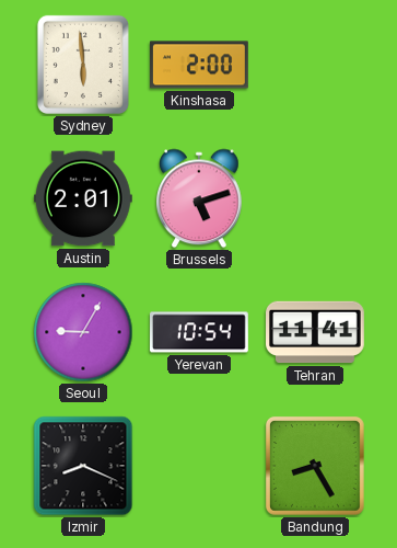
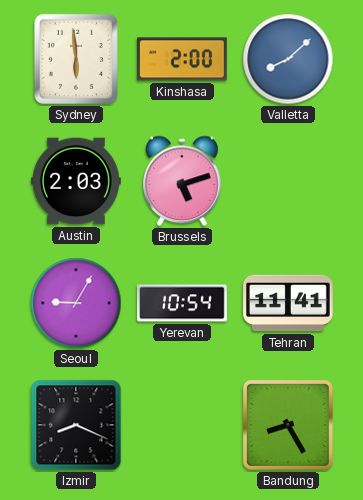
Valletta: none -> 8:08
Austin: 2:01 -> 2:03
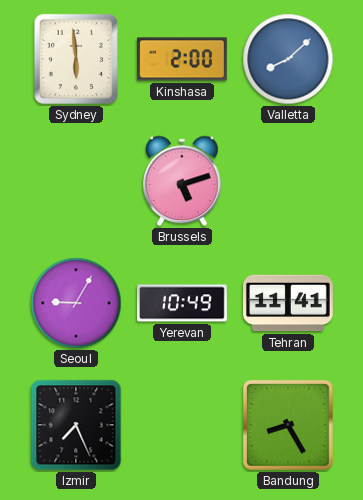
Austin: 2:03 -> none
Yerevan: 10:54 -> 10:49
Izmir: 8:19 -> 7:26
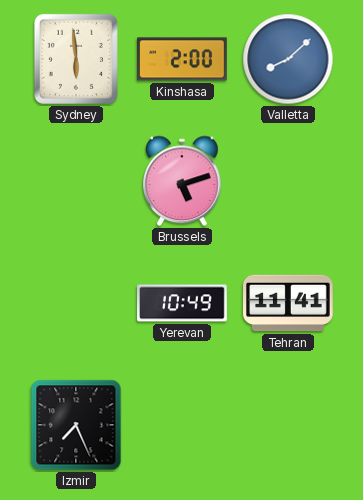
Seoul: 9:05 -> none
Bandung: 8:25 -> none
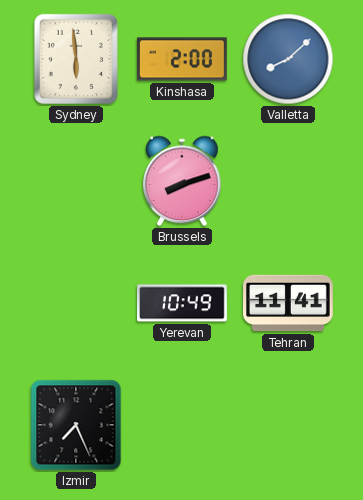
Brussels: 5:12 -> 8:12
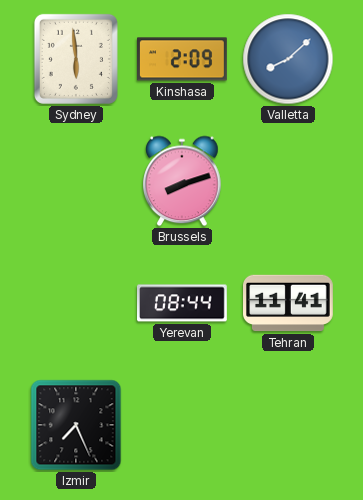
Kinshasa: 2:00 -> 2:09
Yerevan: 10:49 -> 08:44
